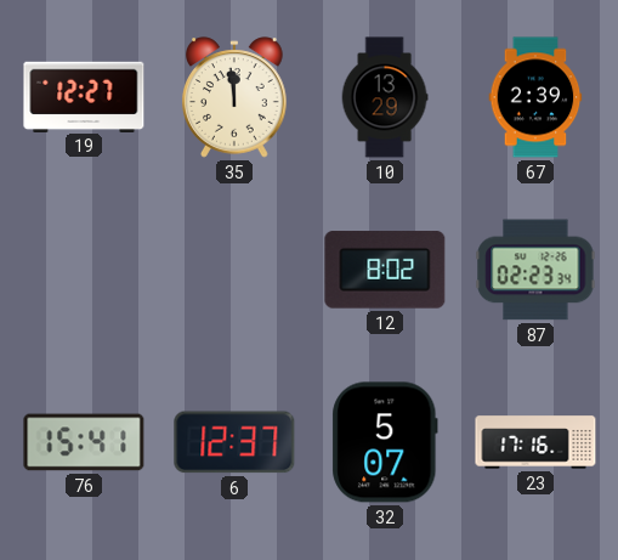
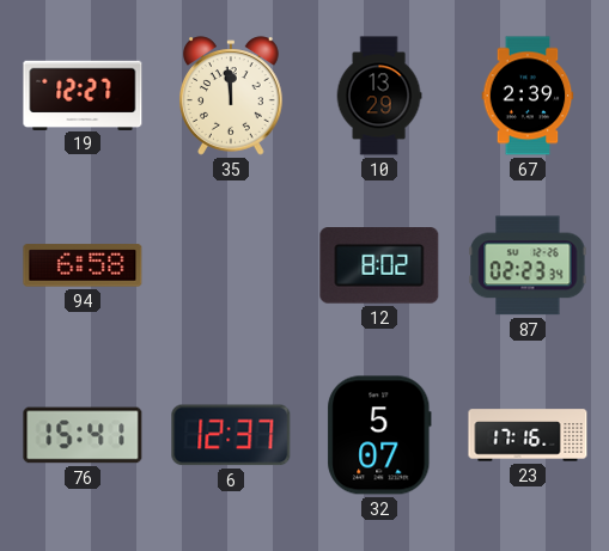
94: none -> 6:58
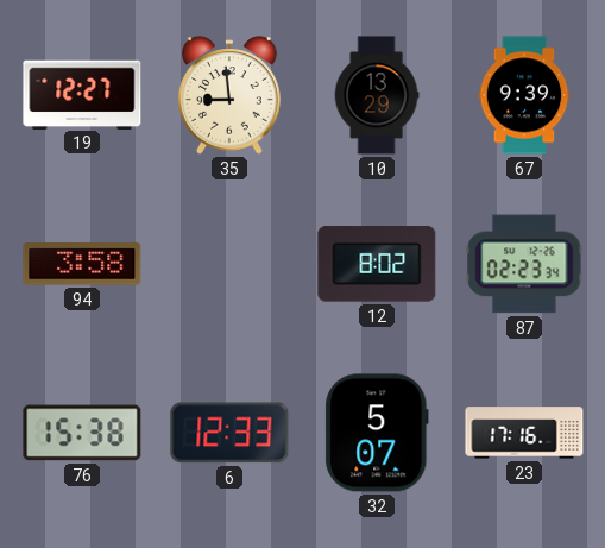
35: 11:59 -> 8:59
67: 2:39 -> 9:39
94: 6:58 -> 3:58
76: 15:41 -> 15:38
6: 12:37 -> 12:33
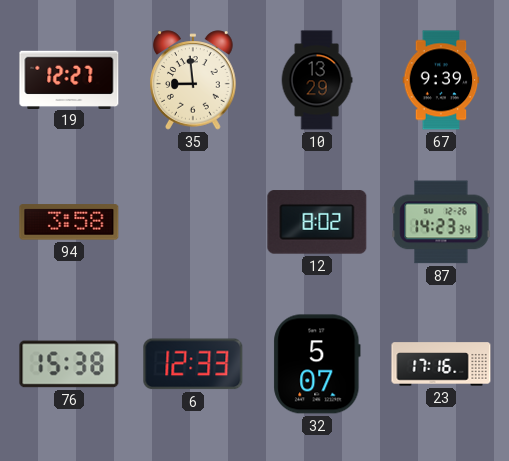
87: 02:23 -> 14:23
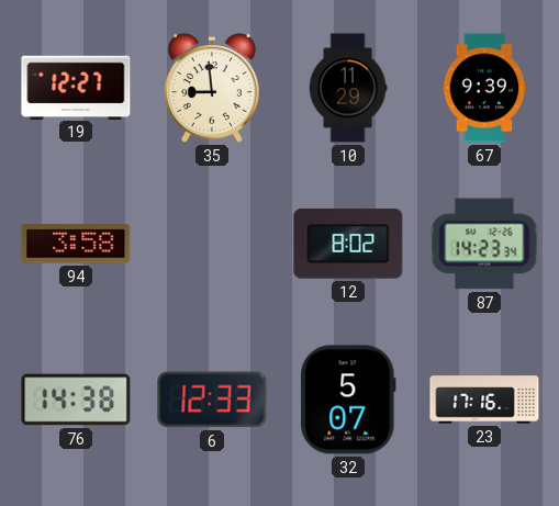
10: 13:29 -> 11:29
76: 15:38 -> 14:38
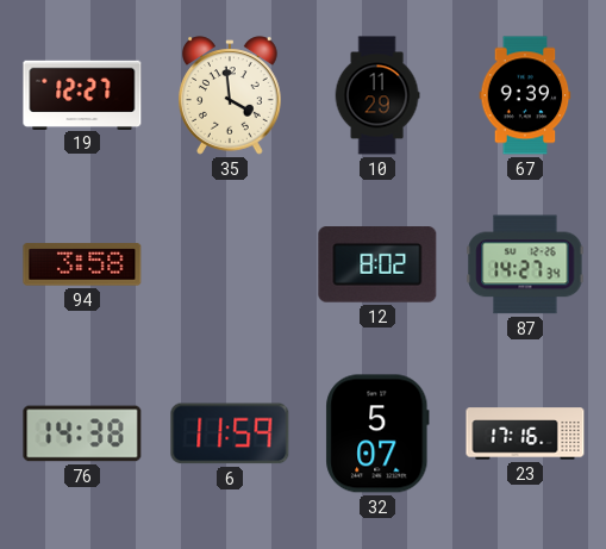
35: 8:59 -> 3:59
87: 14:23 -> 14:27
6: 12:33 -> 11:59
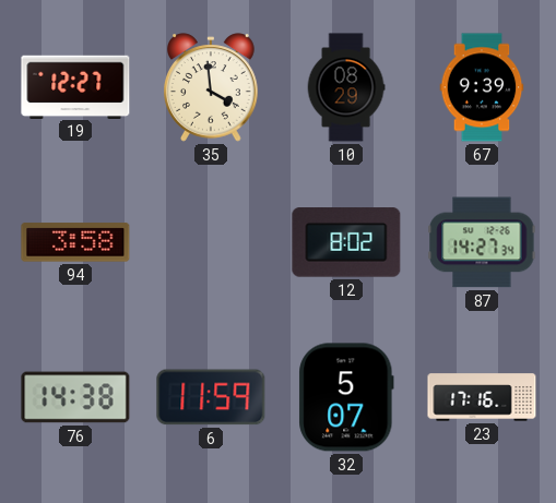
10: 11:29 -> 08:29
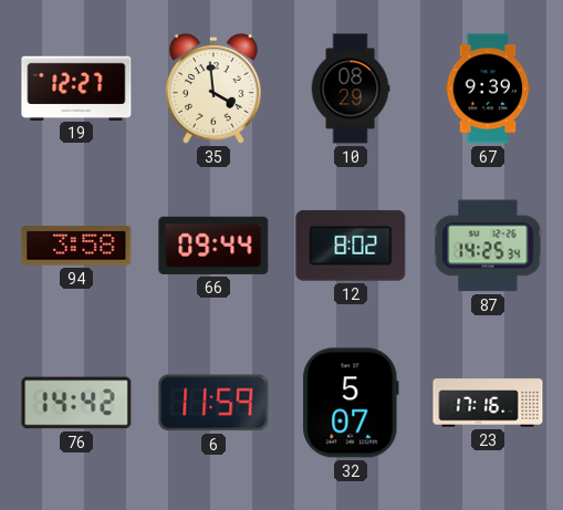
66: none -> 09:44
87: 14:27 -> 14:25
76: 14:38 -> 14:42
